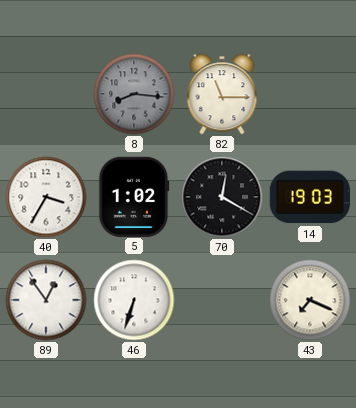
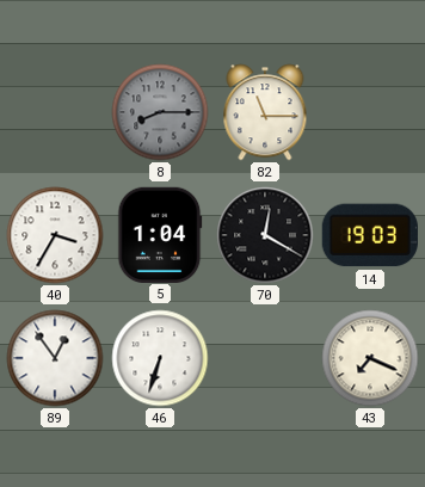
8: 8:16 -> 8:15
5: 1:02 -> 1:04
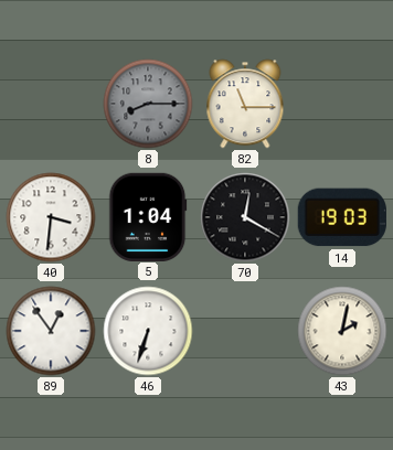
40: 3:35 -> 3:31
43: 7:19 -> 2:02
